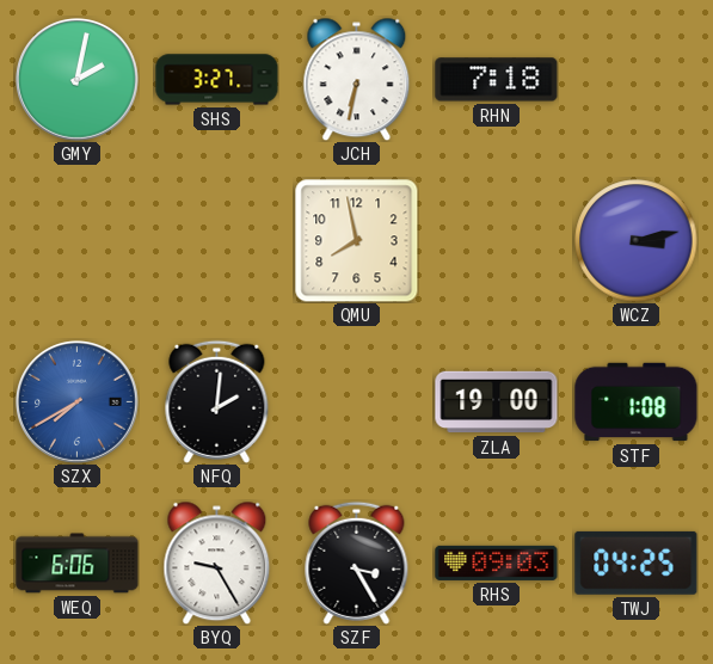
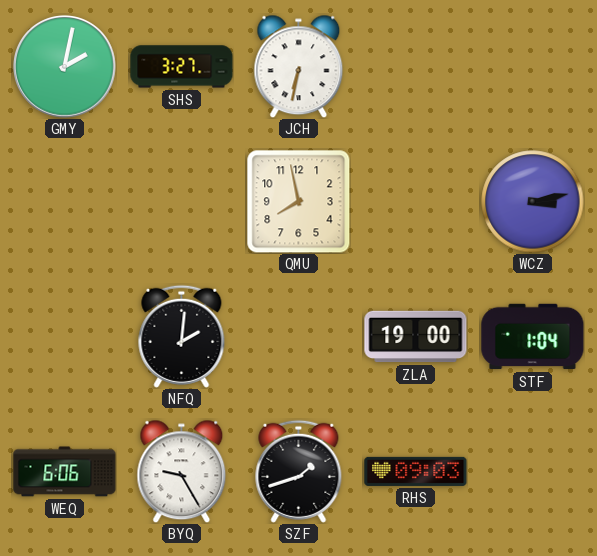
RHN: 7:18 -> none
SZX: 7:40 -> none
STF: 1:08 -> 1:04
SZF: 3:25 -> 1:42
TWJ: 04:25 -> none
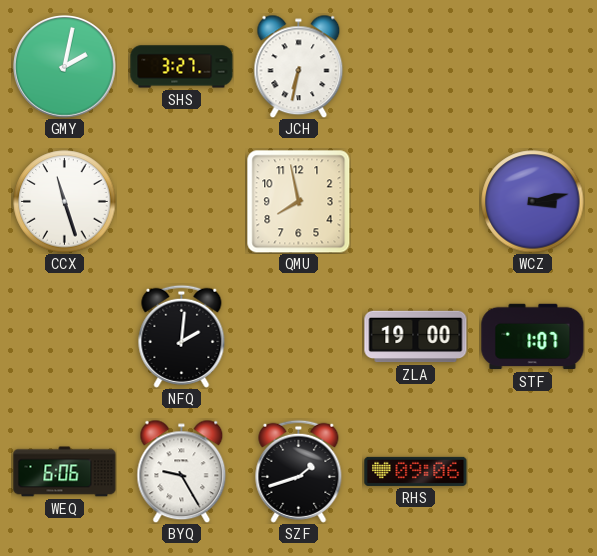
CCX: none -> 11:27
STF: 1:04 -> 1:07
RHS: 09:03 -> 09:06
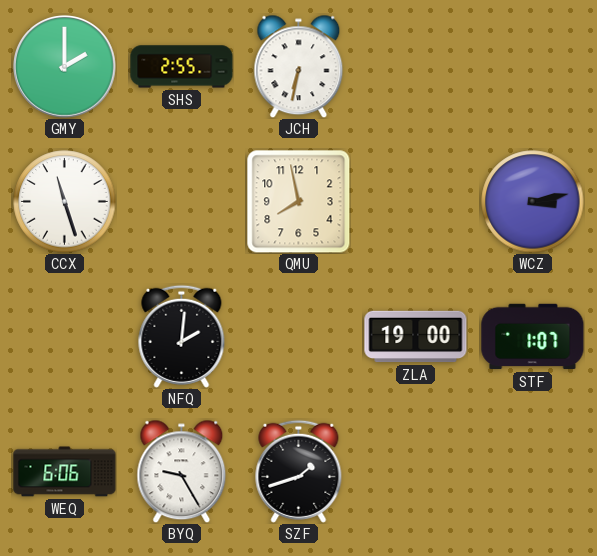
GMY: 2:02 -> 2:00
SHS: 3:27 -> 2:55
RHS: 09:06 -> none
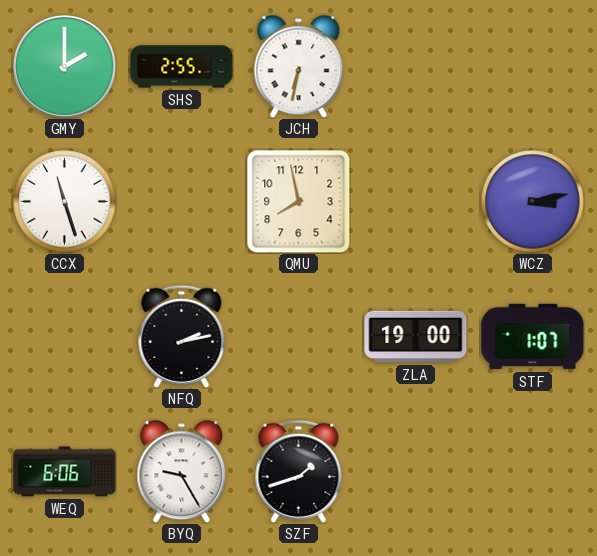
NFQ: 2:01 -> 2:13
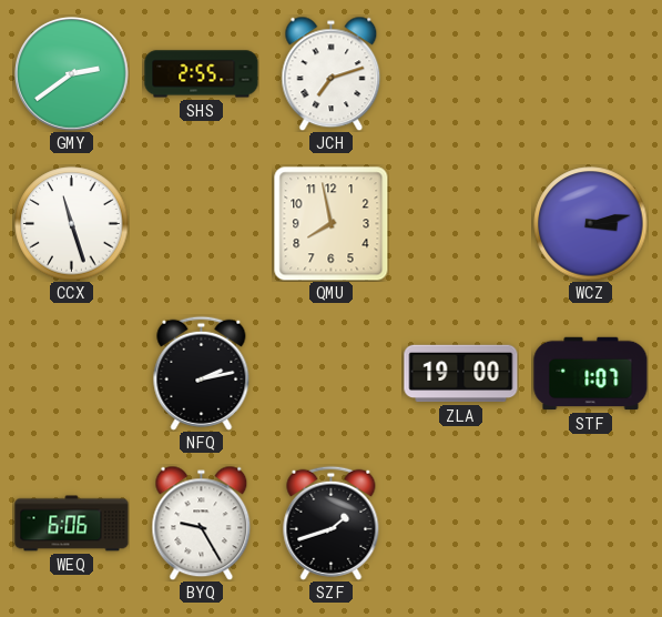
GMY: 2:00 -> 2:39
JCH: 6:32 -> 7:12
